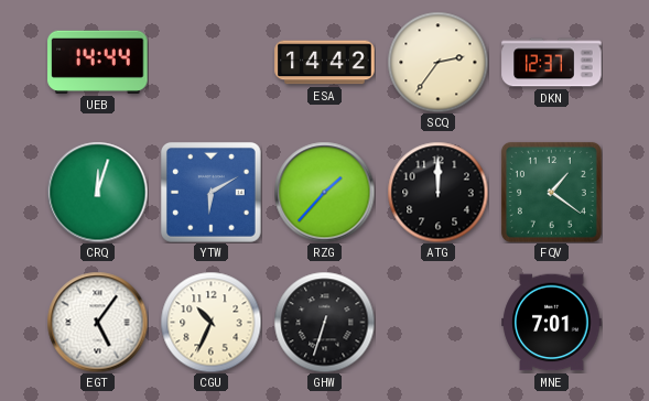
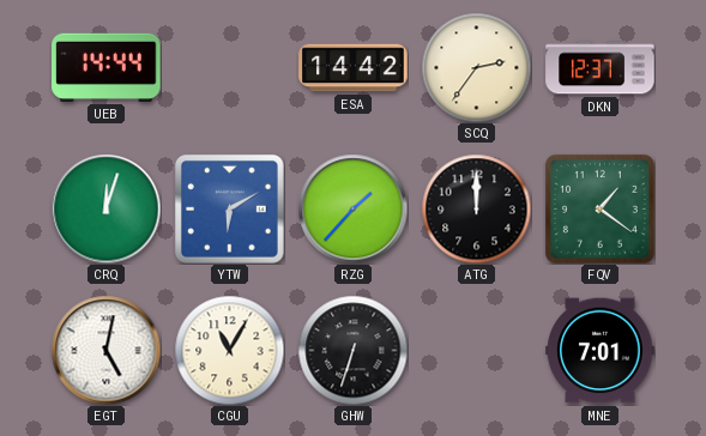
EGT: 5:06 -> 5:02
CGU: 10:34 -> 11:05
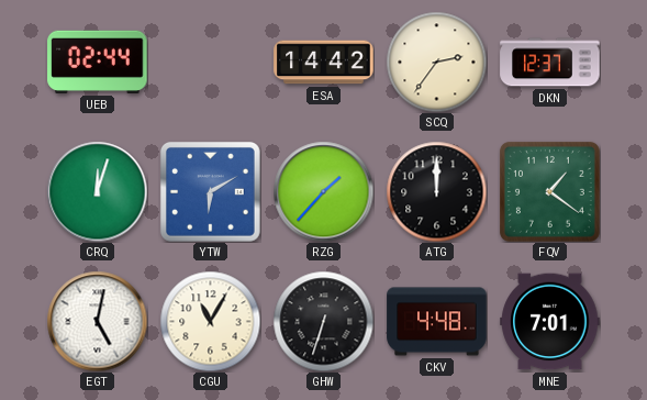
UEB: 14:44 -> 02:44
CKV: none -> 4:48
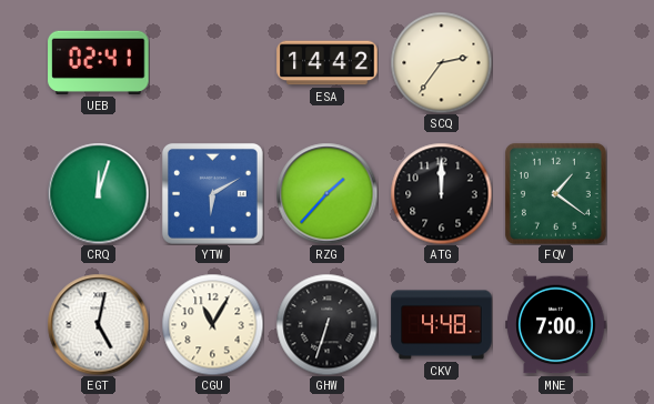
UEB: 02:44 -> 02:41
DKN: 12:37 -> none
MNE: 7:01 -> 7:00
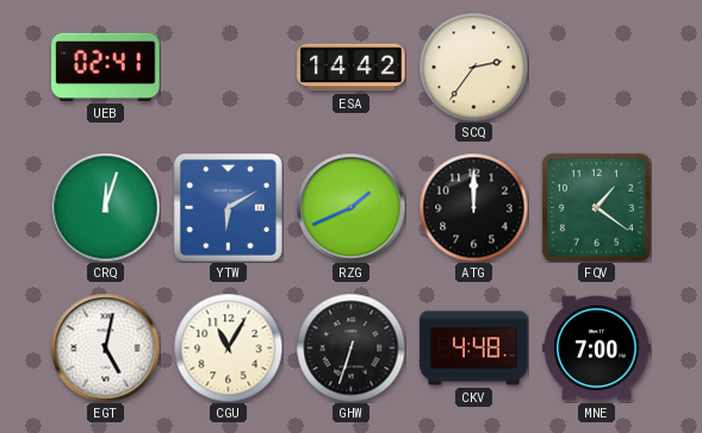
RZG: 1:37 -> 1:41
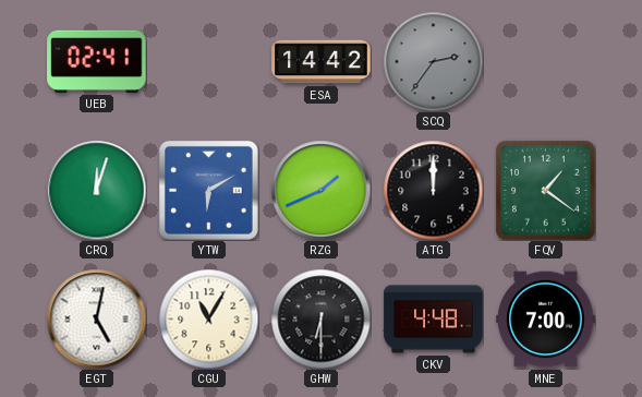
SCQ dial: cream -> grey
GHW: 6:33 -> 6:30
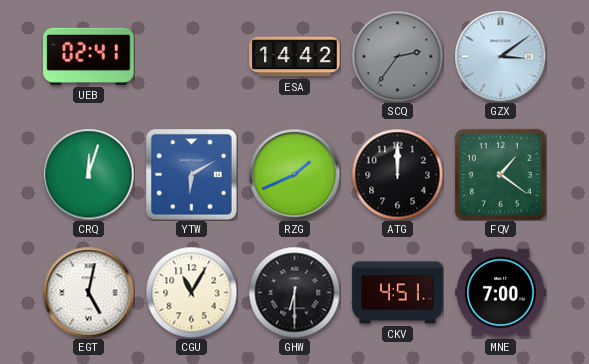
GZX: none -> 3:09
CKV: 4:48 -> 4:51
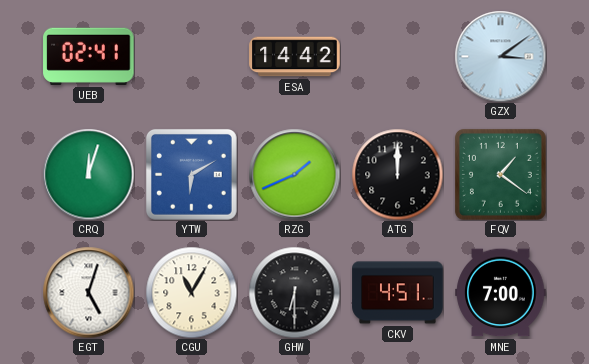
SCQ: 2:36 -> none
EGT: 5:02 -> 5:03
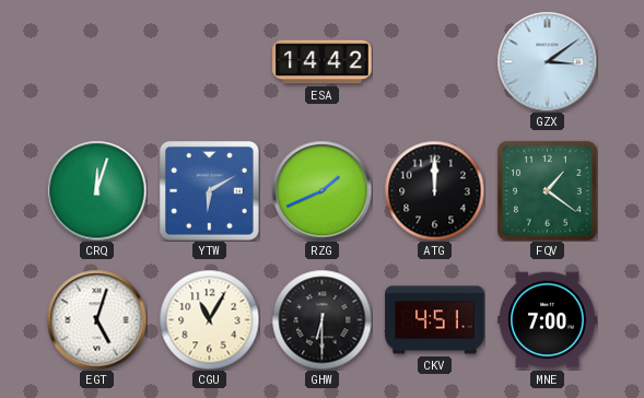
UEB: 02:41 -> none
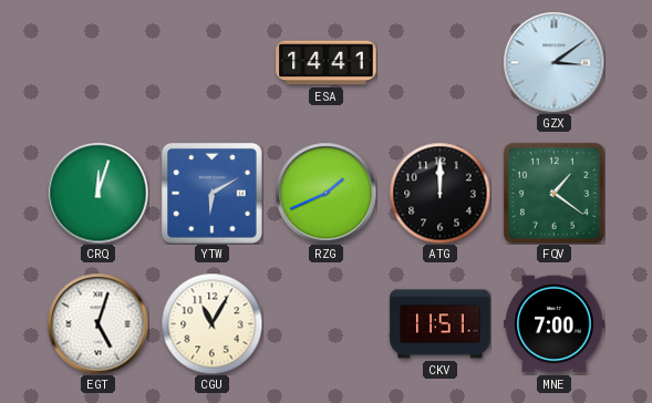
ESA: 14:42 -> 14:41
GHW: 6:30 -> none
CKV: 4:51 -> 11:51
